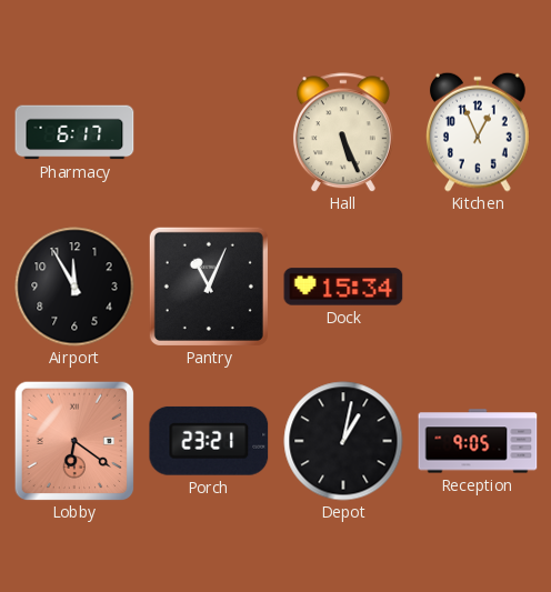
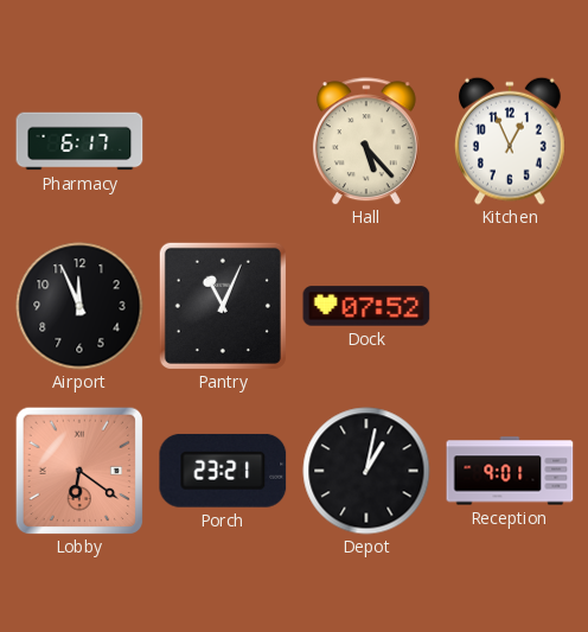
Hall: 5:26 -> 5:23
Airport: 11:55 -> 11:56
Dock: 15:34 -> 07:52
Reception: 9:05 -> 9:01
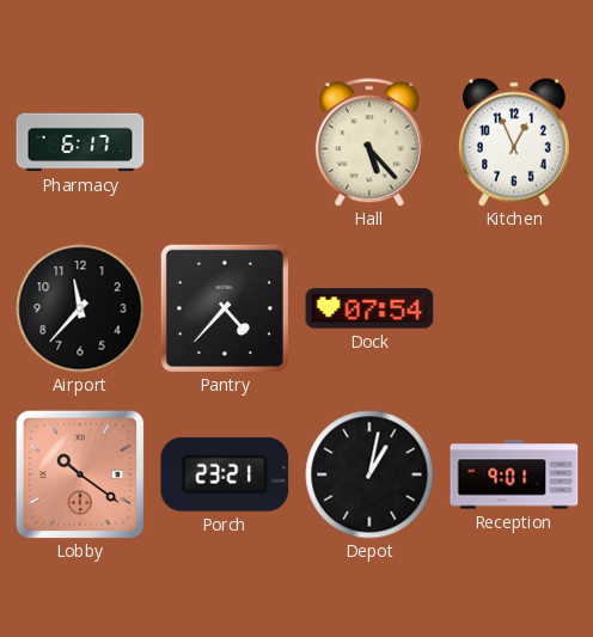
Airport: 11:56 -> 11:37
Pantry: 11:04 -> 4:37
Dock: 07:52 -> 07:54
Lobby: 6:21 -> 10:21
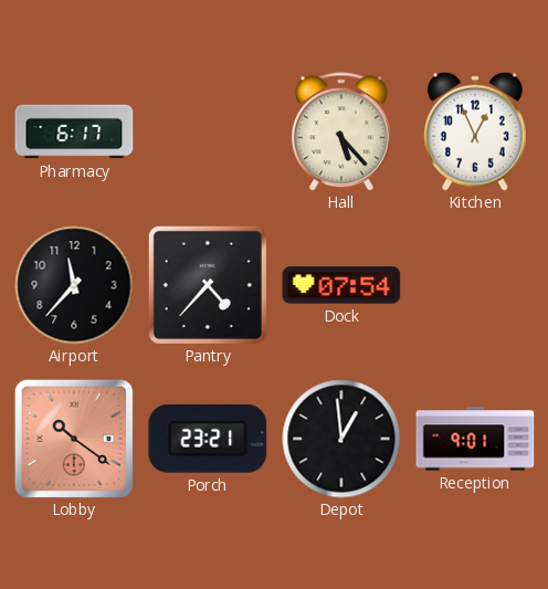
Depot: 1:02 -> 12:59
